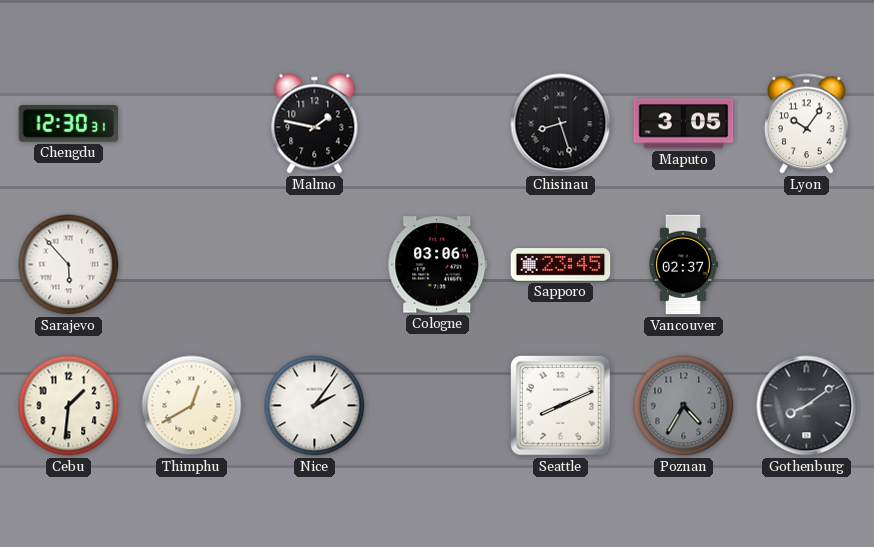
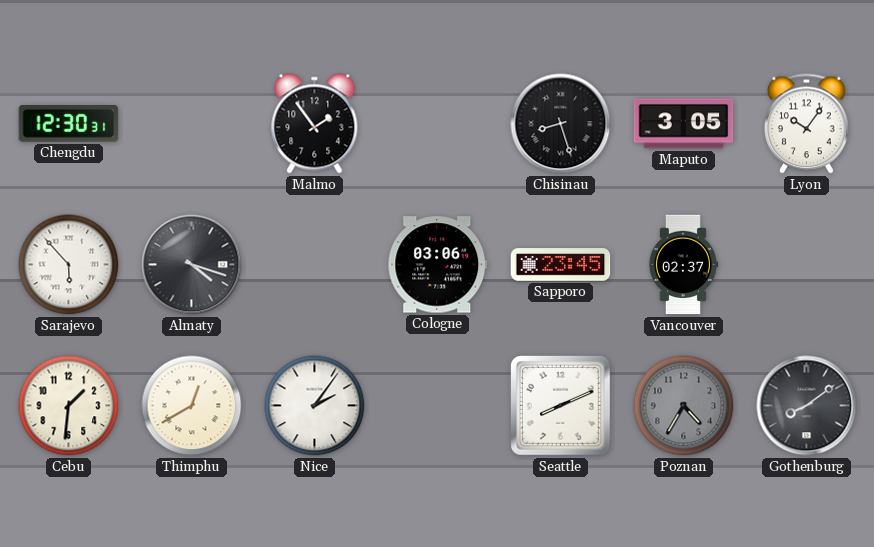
Malmo: 1:47 -> 1:54
Almaty: none -> 4:18
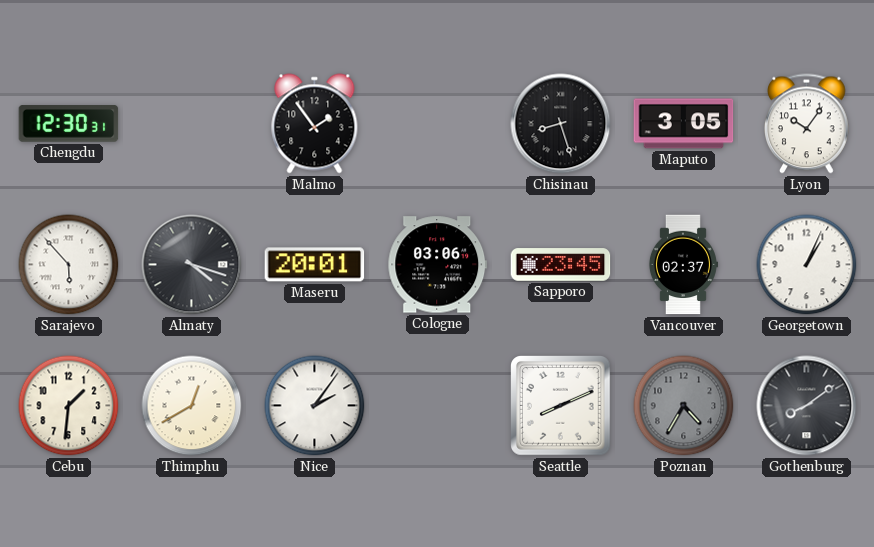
Maseru: none -> 20:01
Georgetown: none -> 1:04
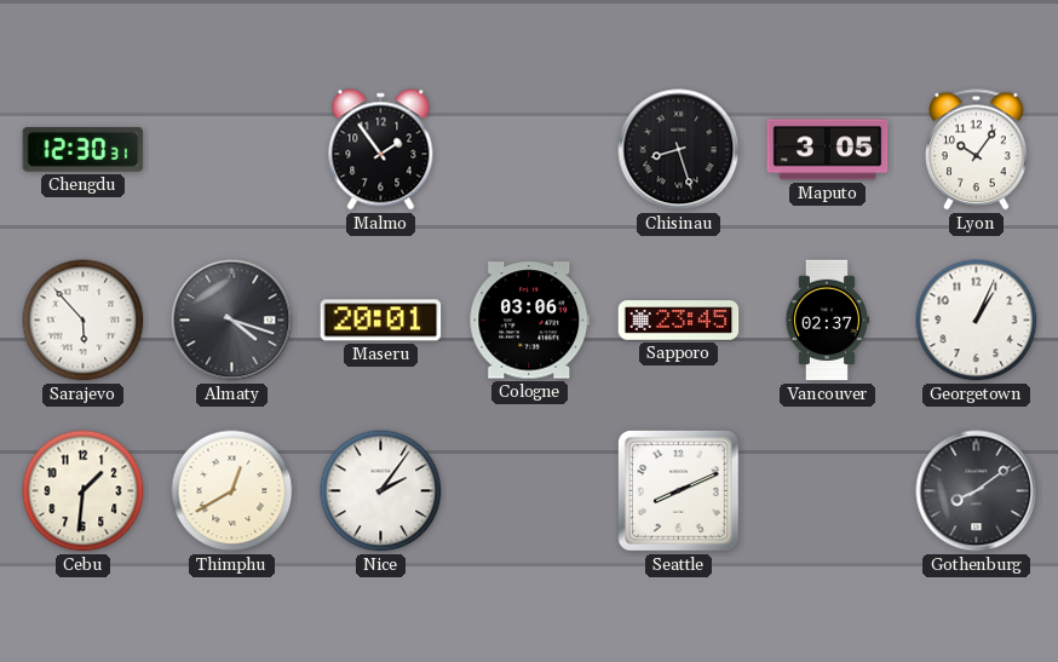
Poznan: 4:35 -> none
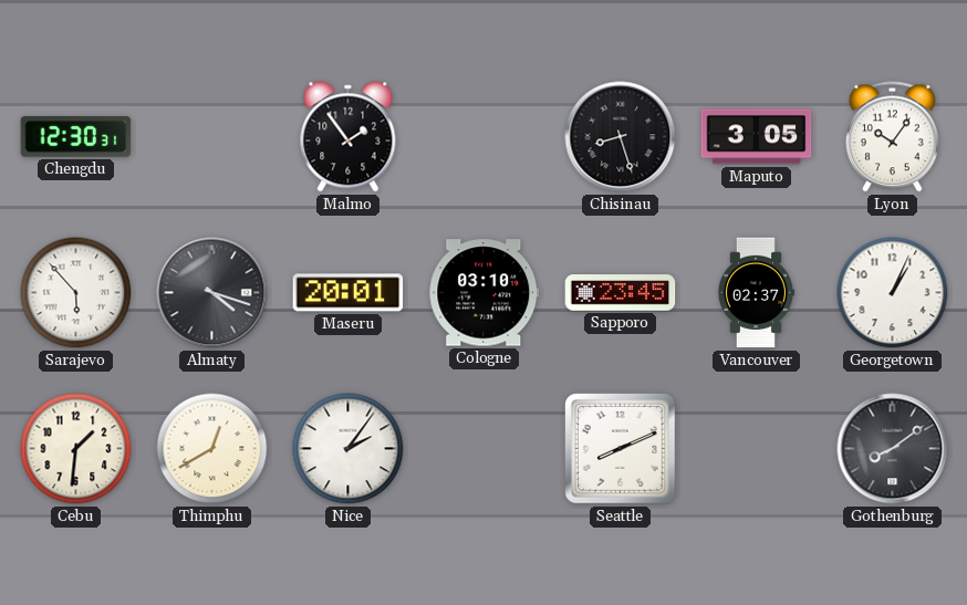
Cologne: 03:06 -> 03:10
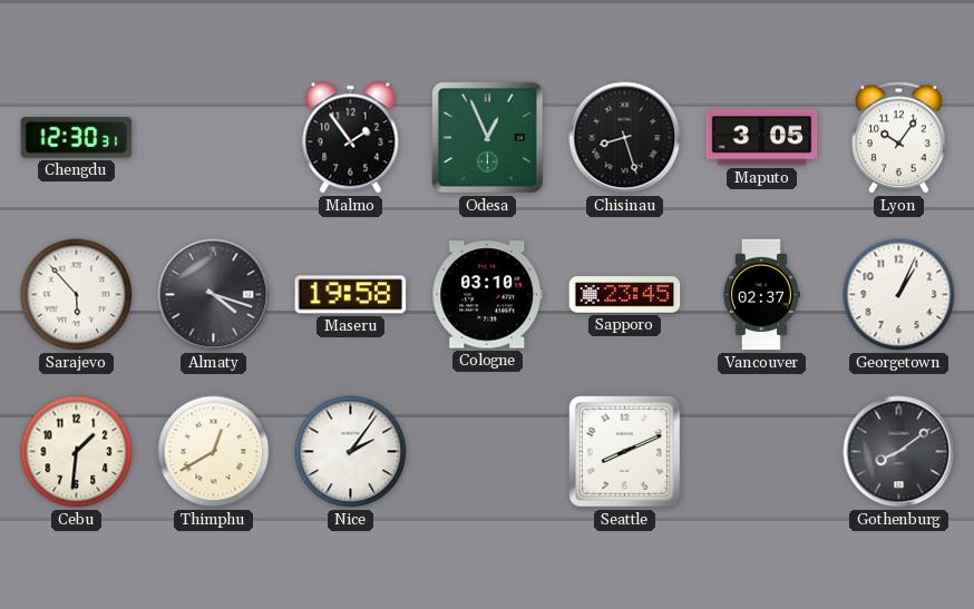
Odesa: none -> 12:56
Maseru: 20:01 -> 19:58
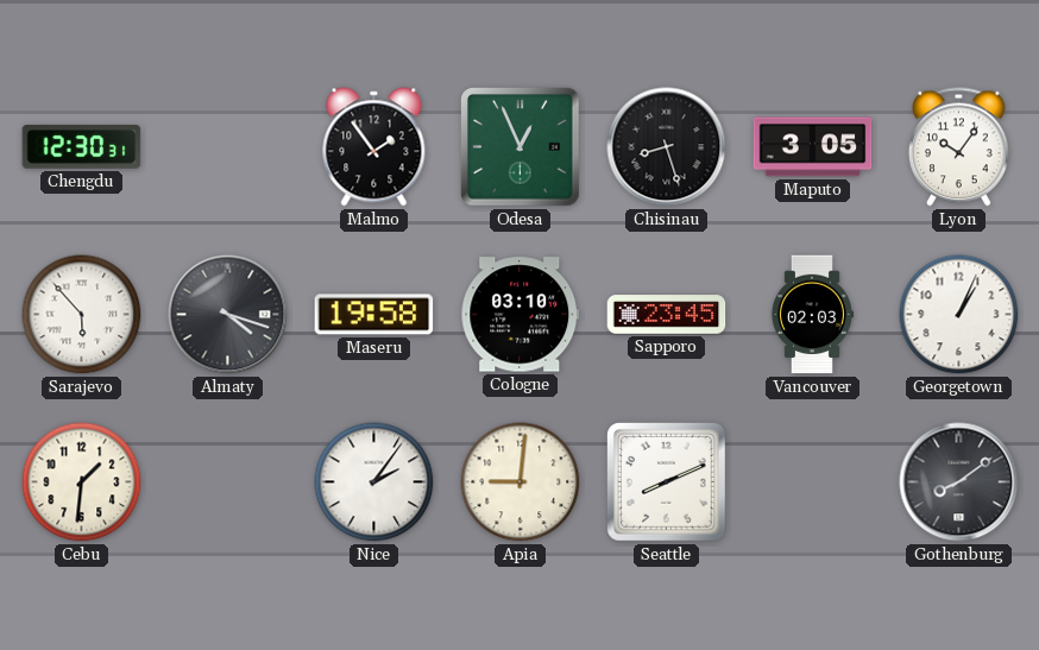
Vancouver: 02:37 -> 02:03
Thimphu: 12:40 -> none
Apia: none -> 9:01
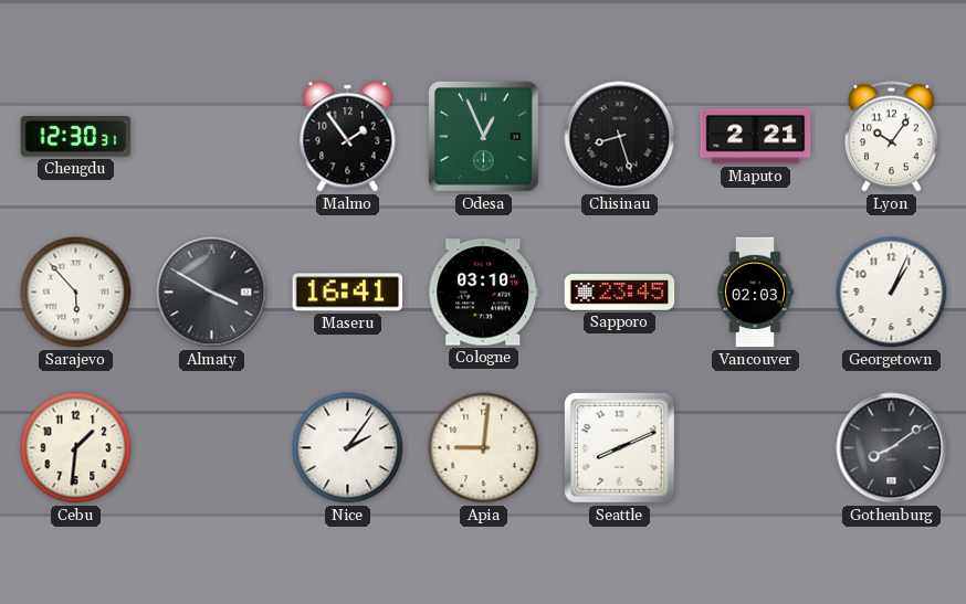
Maputo: 3:05 -> 2:21
Almaty: 4:18 -> 3:50
Maseru: 19:58 -> 16:41
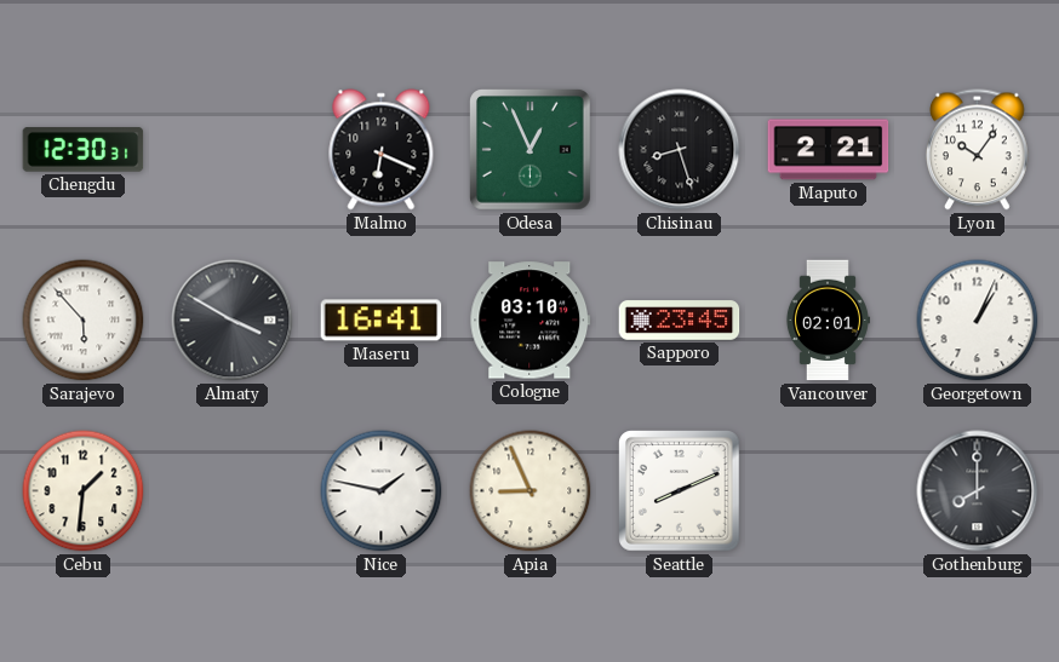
Malmo: 1:54 -> 6:19
Vancouver: 02:03 -> 02:01
Nice: 2:06 -> 1:47
Apia: 9:01 -> 8:56
Gothenburg: 8:09 -> 8:00
